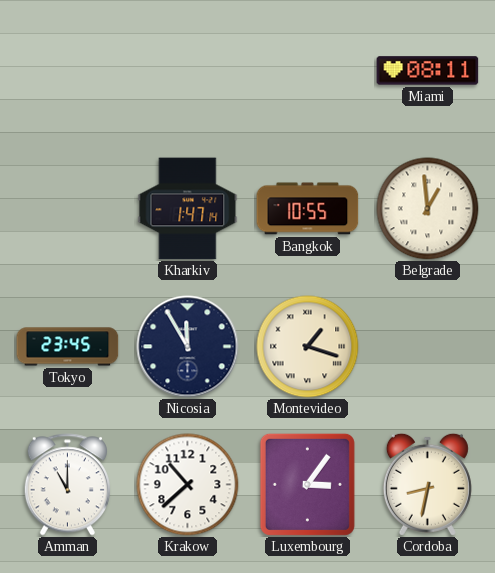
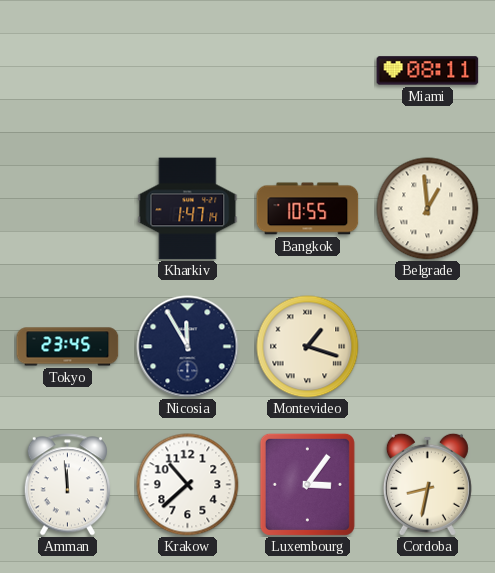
Amman: 11:00 -> 11:59
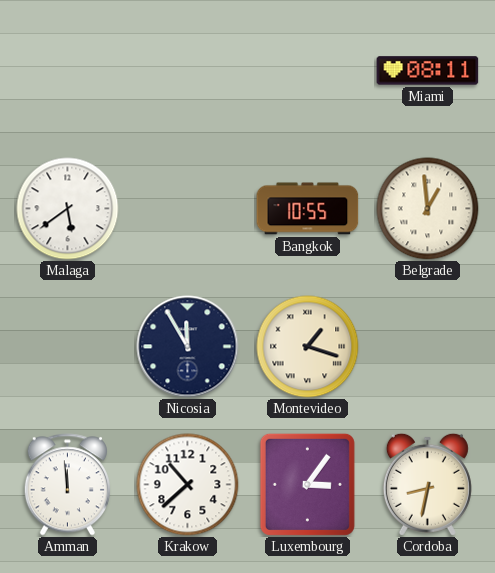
Malaga: none -> 5:39
Kharkiv: 1:47 -> none
Tokyo: 23:45 -> none
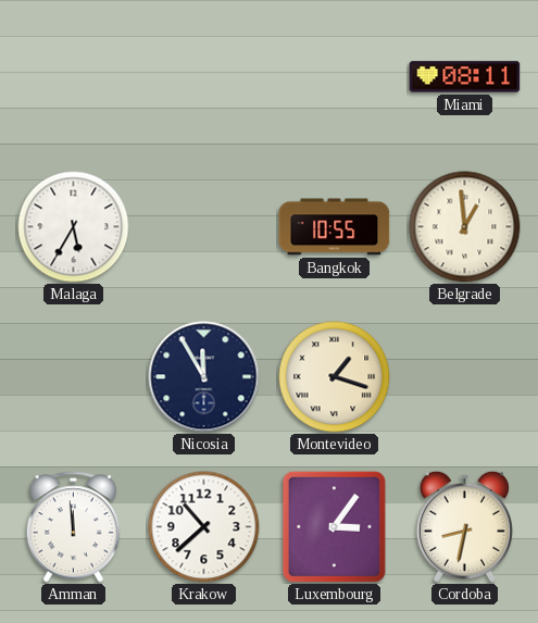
Malaga: 5:39 -> 5:35
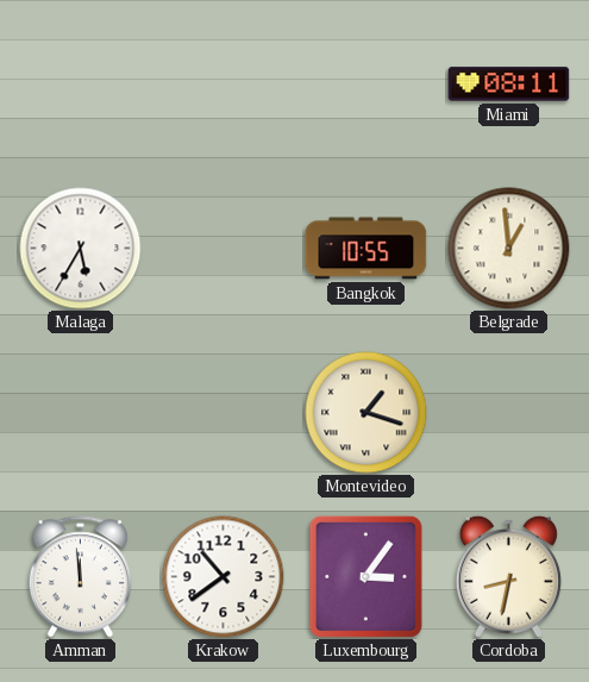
Nicosia: 11:55 -> none
Krakow: 10:38 -> 10:39
